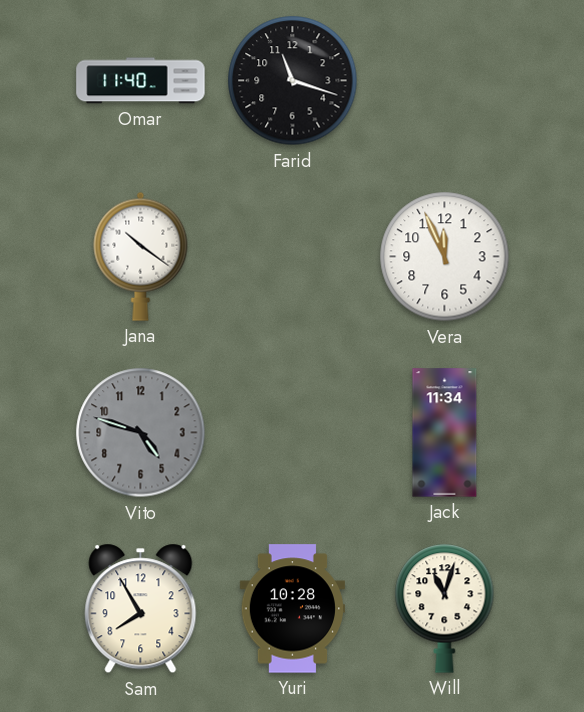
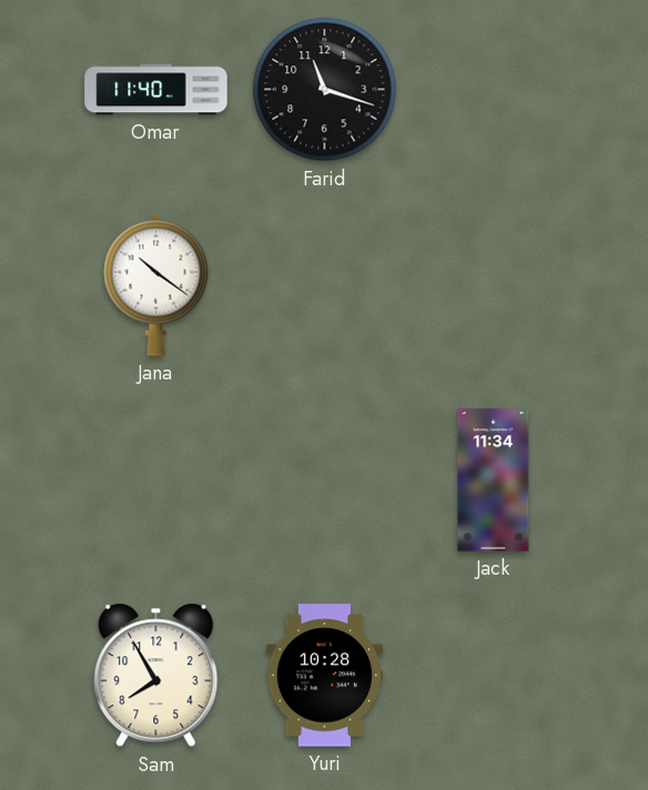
Vera: 11:56 -> none
Vito: 4:48 -> none
Will: 11:03 -> none
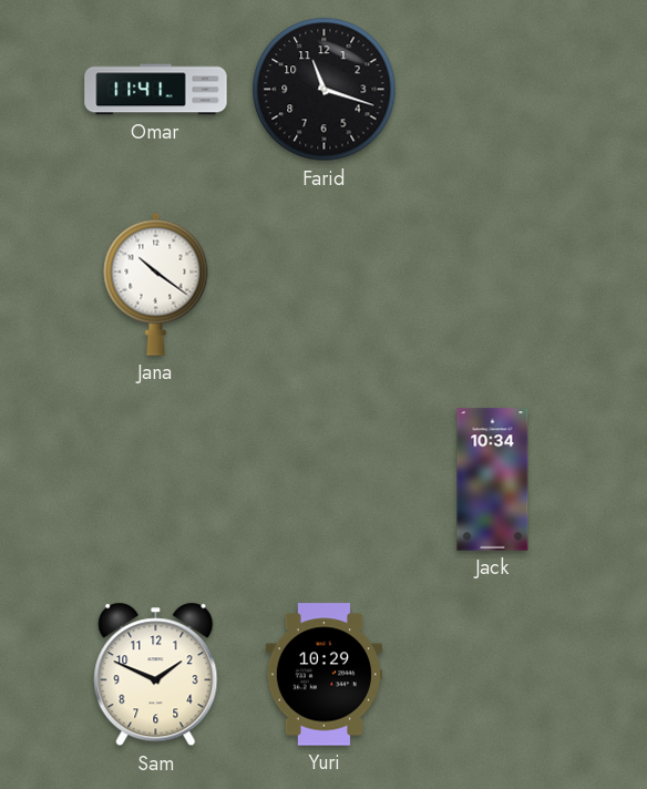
Omar: 11:40 -> 11:41
Jack: 11:34 -> 10:34
Sam: 7:55 -> 1:49
Yuri: 10:28 -> 10:29
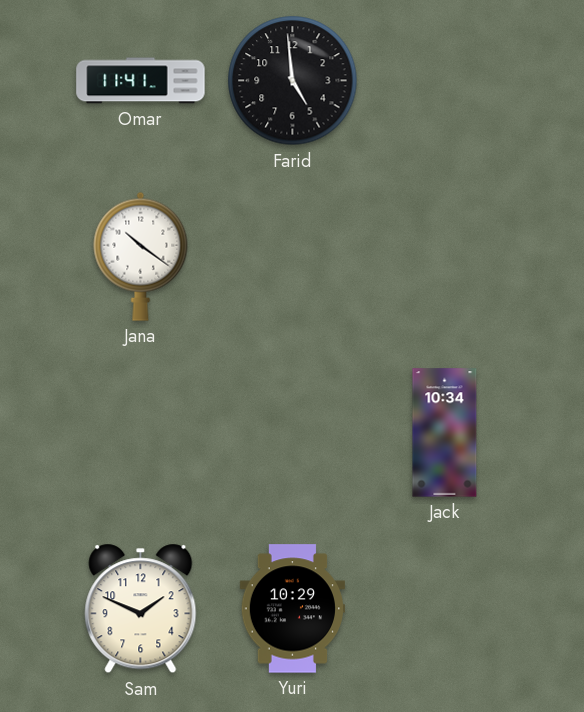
Farid: 11:18 -> 4:59
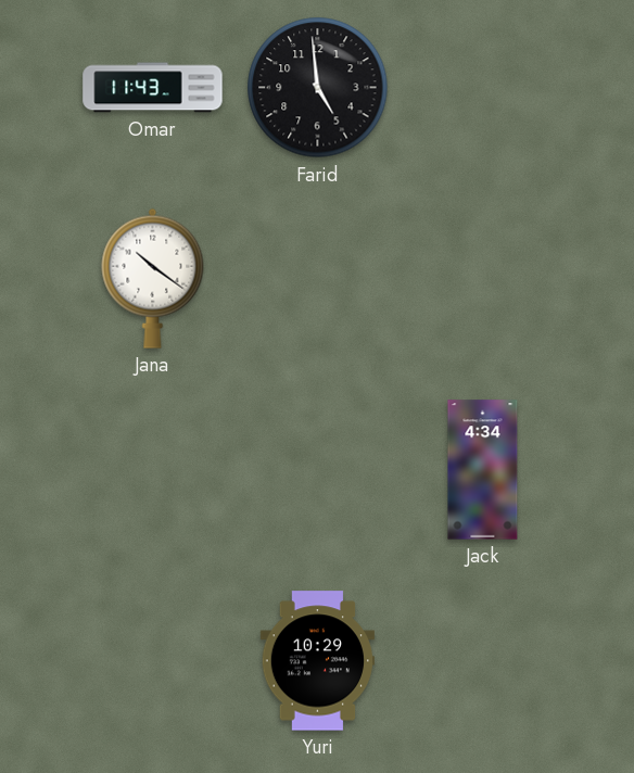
Omar: 11:41 -> 11:43
Jack: 10:34 -> 4:34
Sam: 1:49 -> none
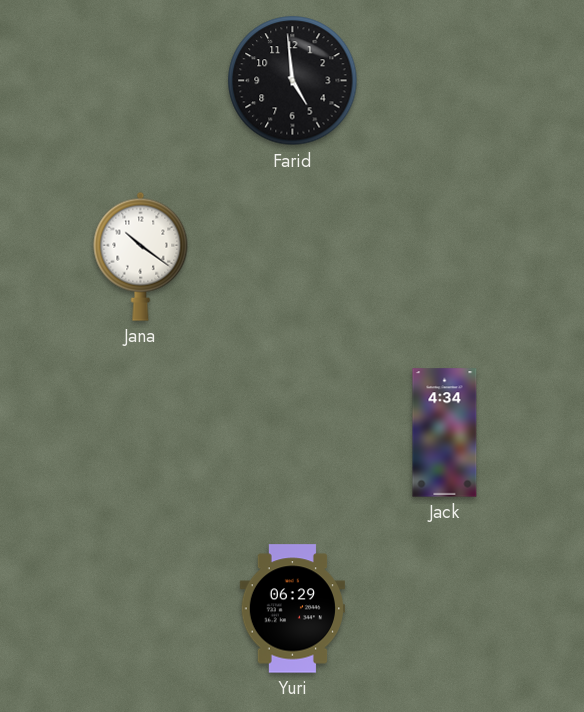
Omar: 11:43 -> none
Yuri: 10:29 -> 06:29
